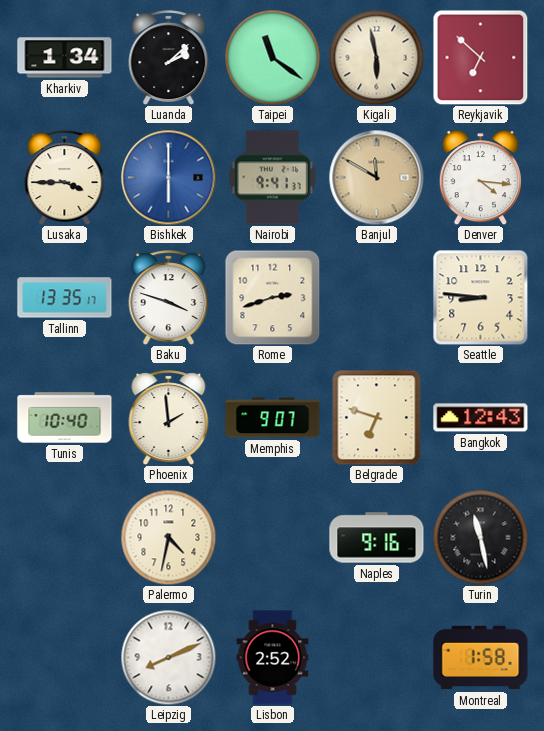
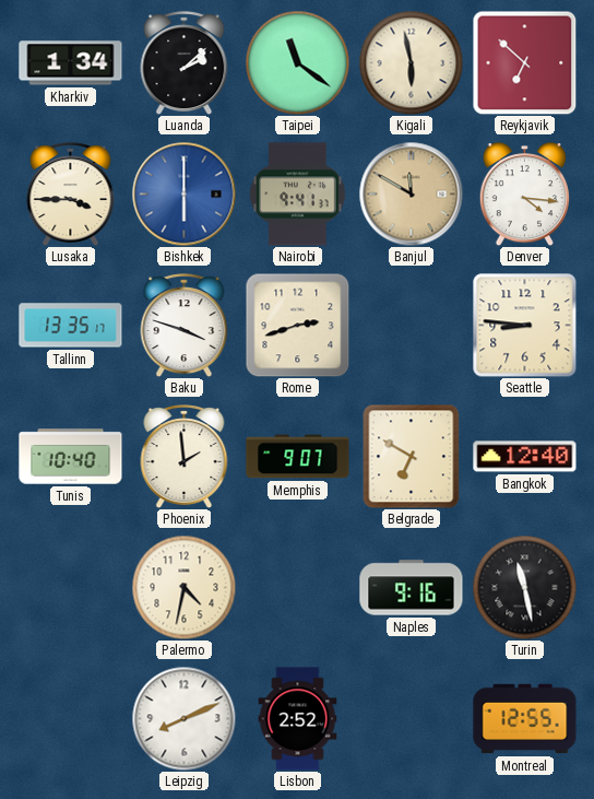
Belgrade: 6:48 -> 6:50
Bangkok: 12:43 -> 12:40
Montreal: 1:58 -> 12:55
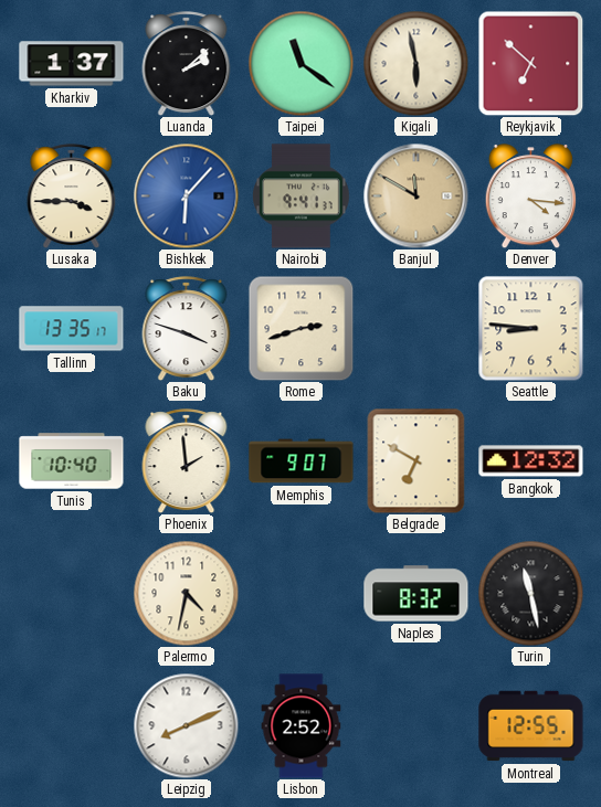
Kharkiv: 1:34 -> 1:37
Bishkek: 6:00 -> 6:07
Bangkok: 12:40 -> 12:32
Naples: 9:16 -> 8:32
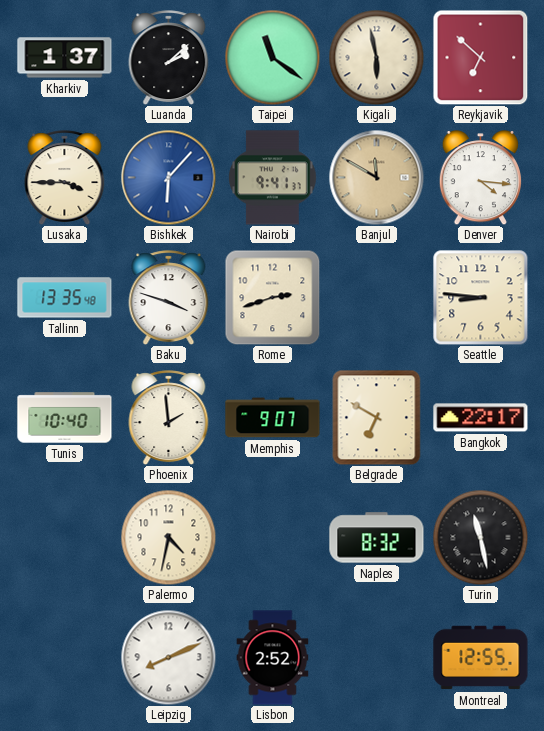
Tallinn: 13:35:17 -> 13:35:48
Bangkok: 12:32 -> 22:17
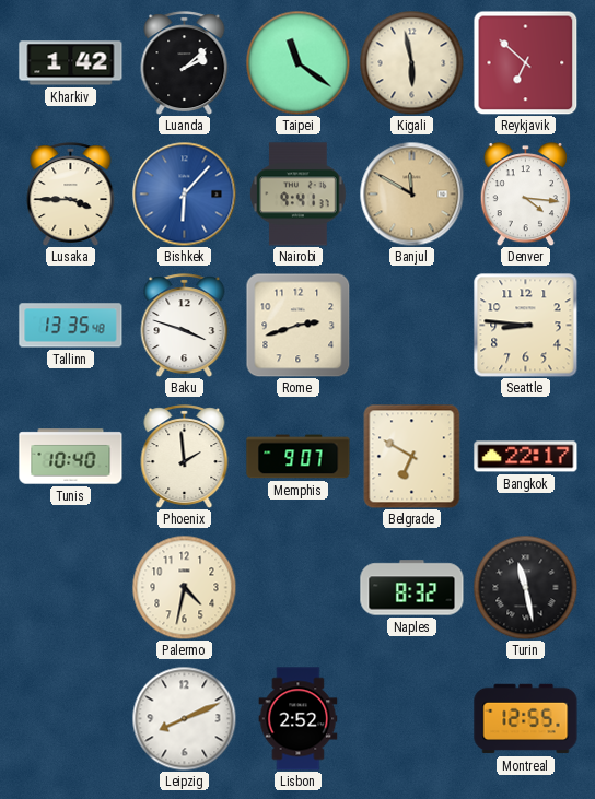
Kharkiv: 1:37 -> 1:42
